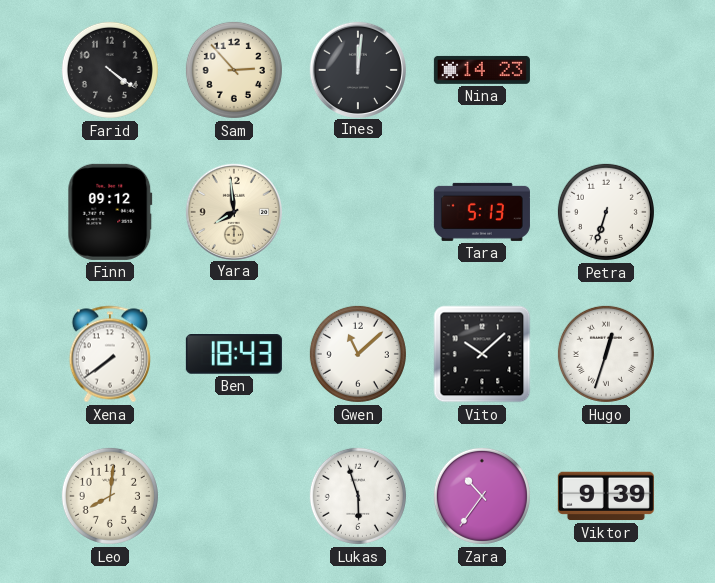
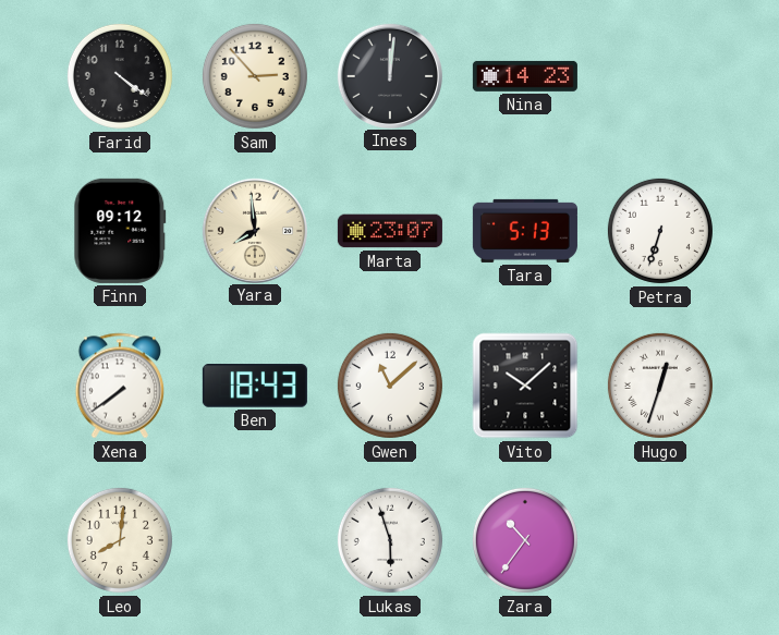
Marta: none -> 23:07
Viktor: 9:39 -> none
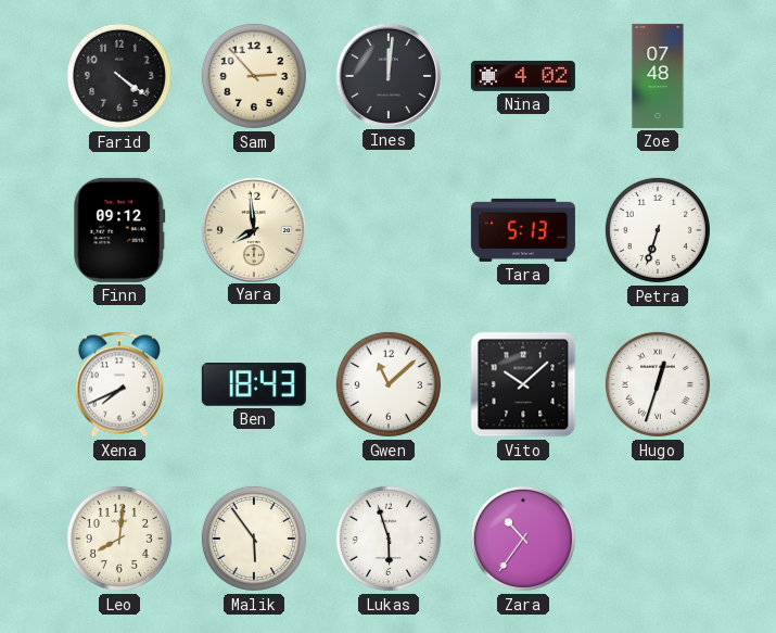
Nina: 14:23 -> 4:02
Zoe: none -> 07:48
Marta: 23:07 -> none
Xena: 7:39 -> 7:41
Malik: none -> 5:54
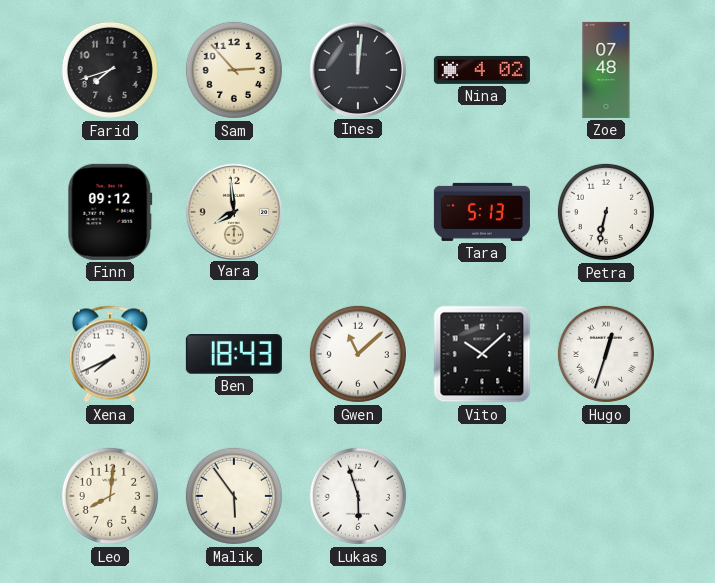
Farid: 4:21 -> 7:42
Petra: 6:33 -> 6:32
Zara: 10:36 -> none
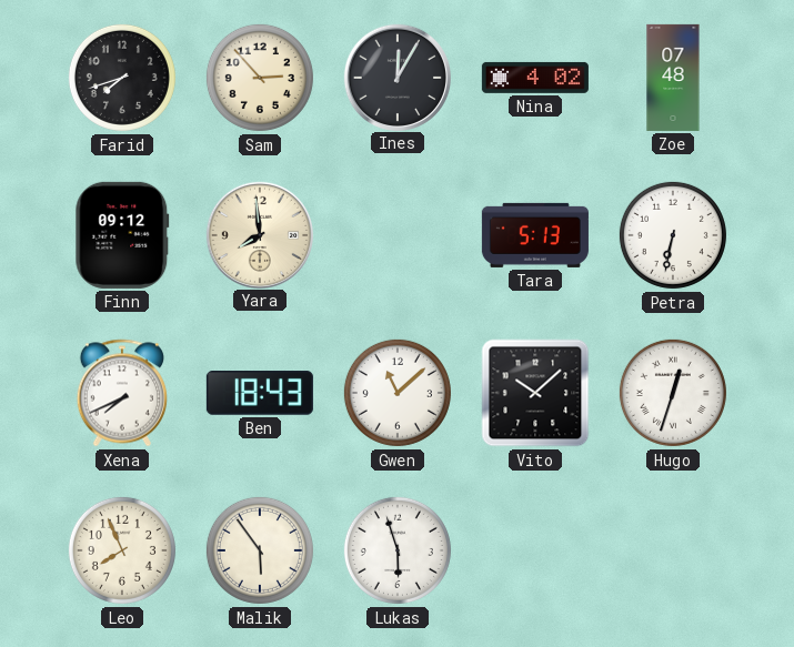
Ines: 12:01 -> 12:05
Leo: 8:01 -> 7:56
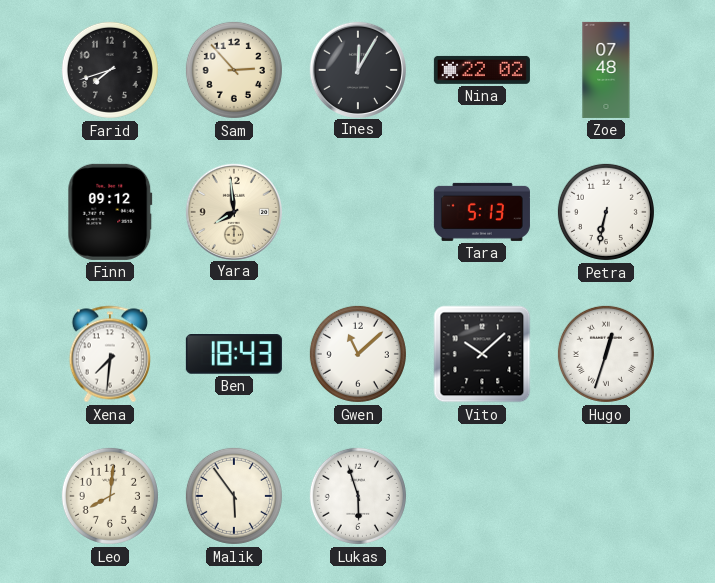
Nina: 4:02 -> 22:02
Xena: 7:41 -> 7:31
Leo: 7:56 -> 8:01
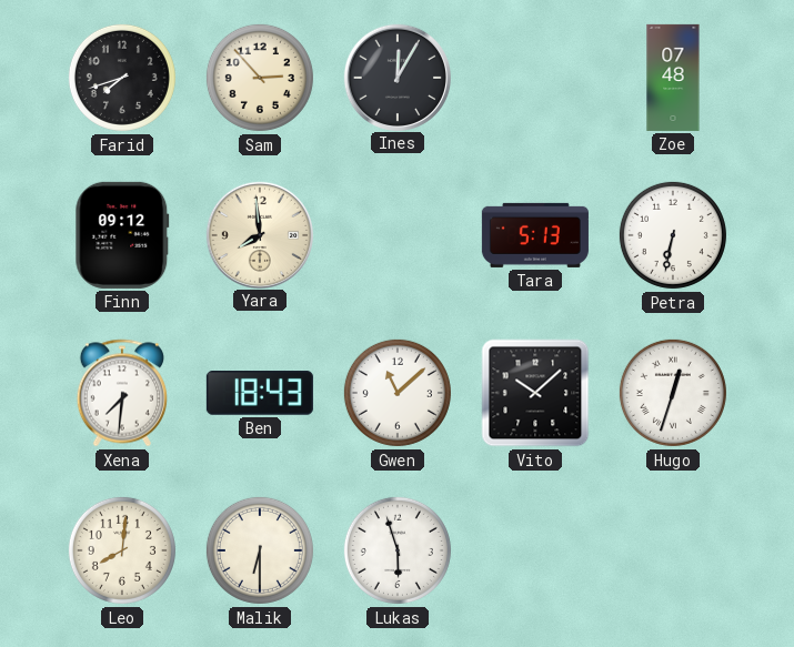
Nina: 22:02 -> none
Malik: 5:54 -> 6:30
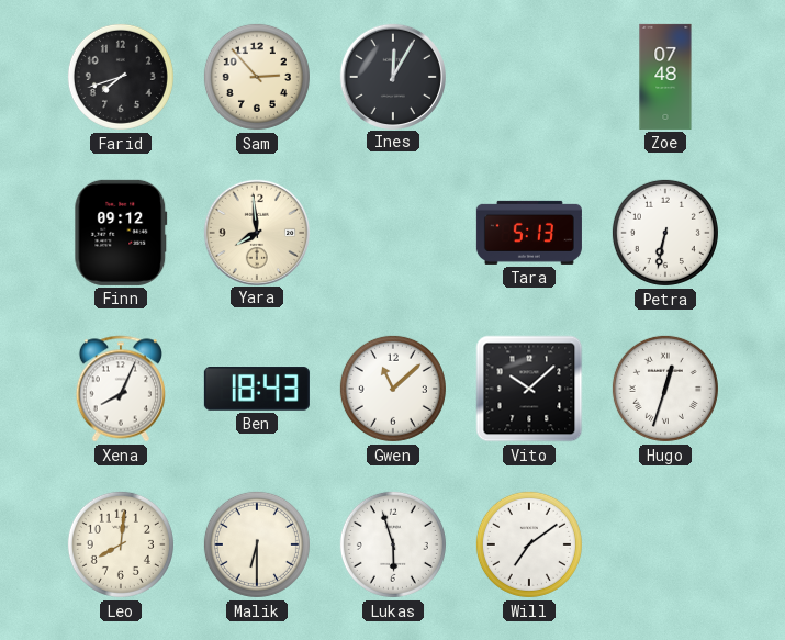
Xena: 7:31 -> 8:04
Will: none -> 7:09
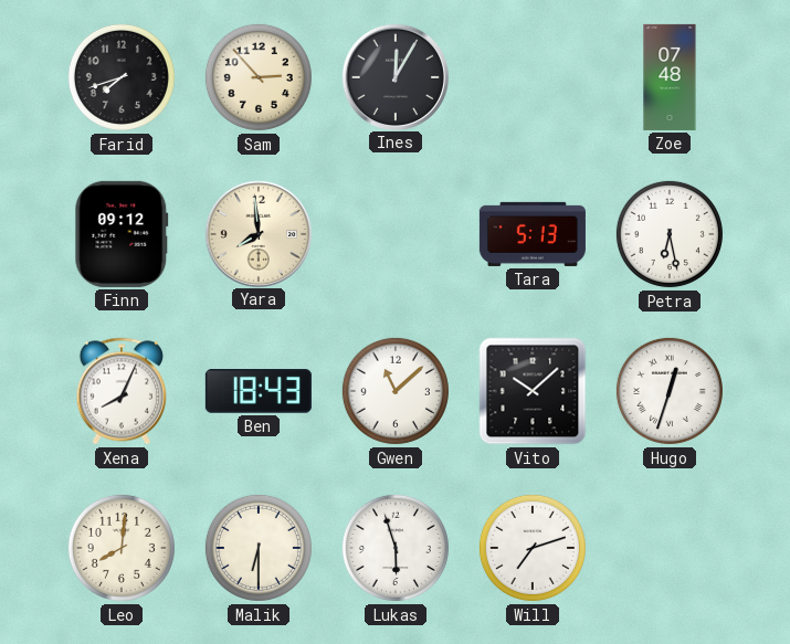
Petra: 6:32 -> 6:28
Will: 7:09 -> 7:12
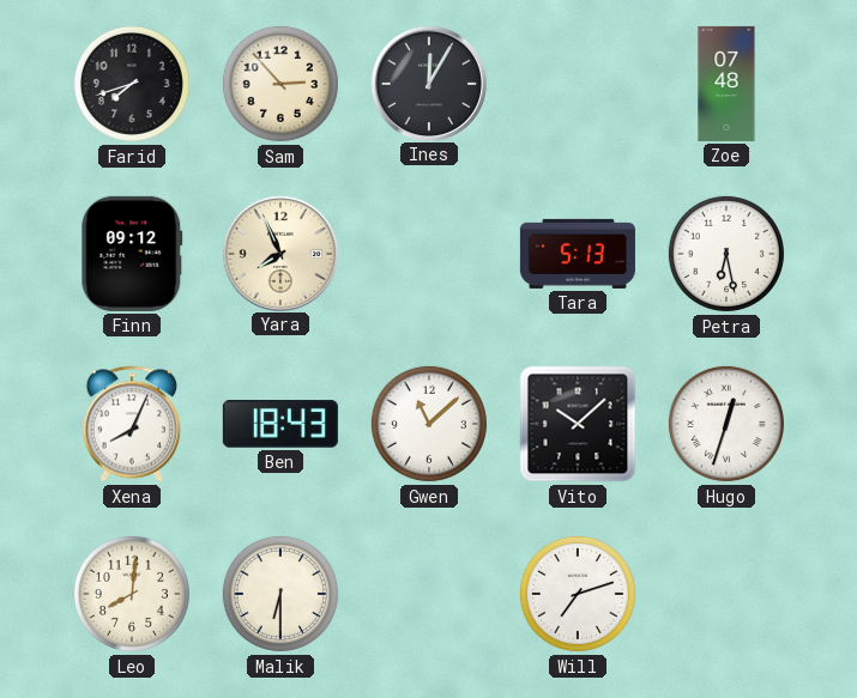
Yara: 7:59 -> 7:56
Lukas: 5:57 -> none
